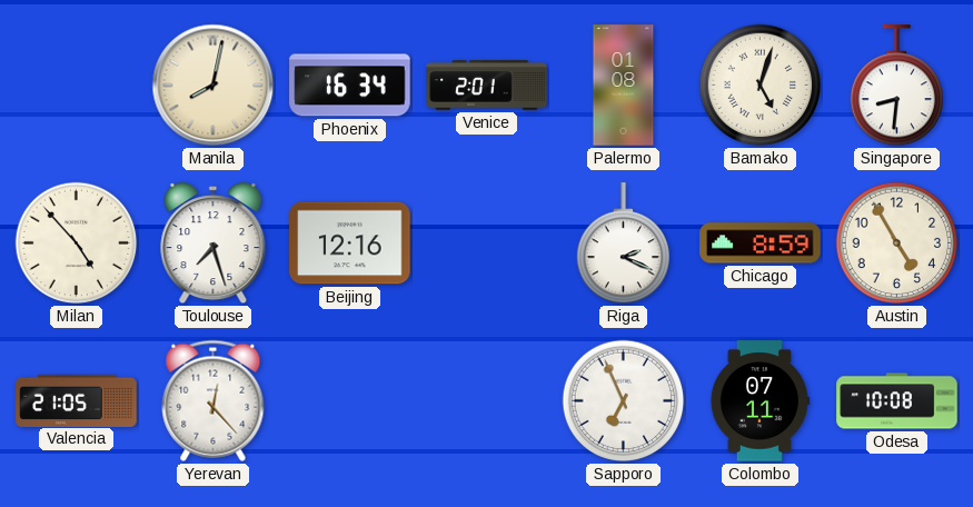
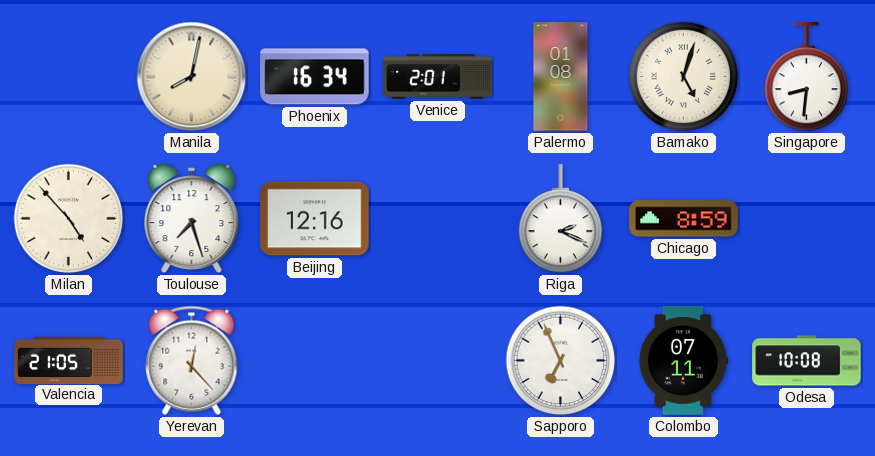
Austin: 4:55 -> none
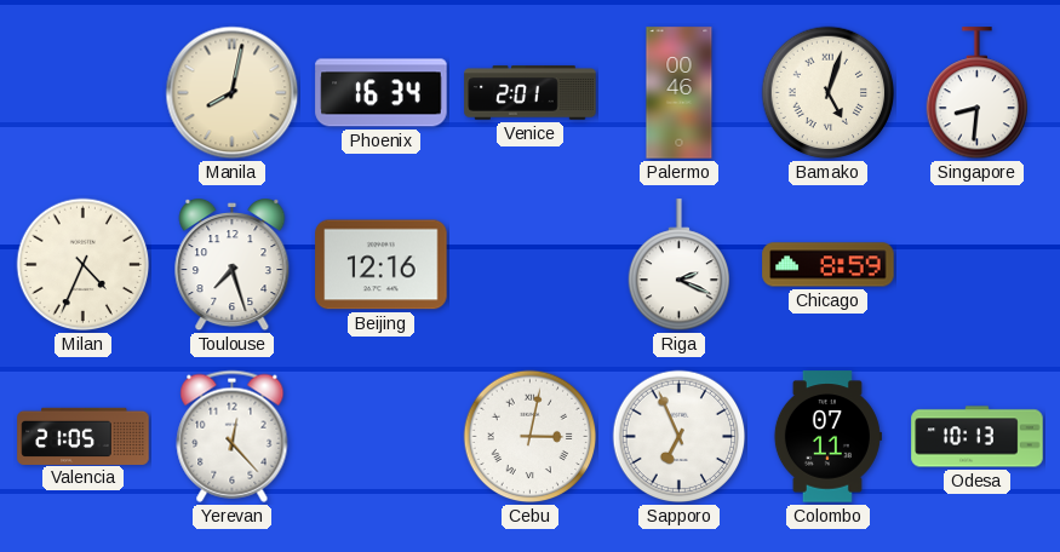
Palermo: 01:08 -> 00:46
Milan: 4:53 -> 4:34
Cebu: none -> 3:02
Odesa: 10:08 -> 10:13
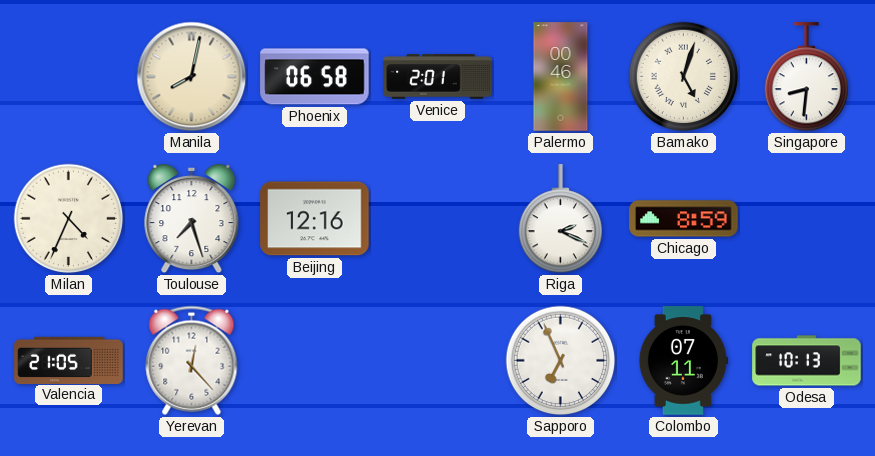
Phoenix: 16:34 -> 06:58
Cebu: 3:02 -> none
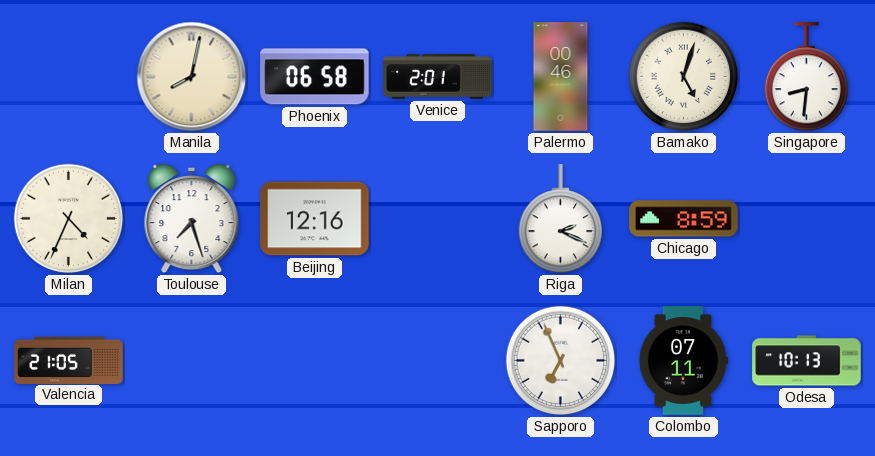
Yerevan: 12:23 -> none
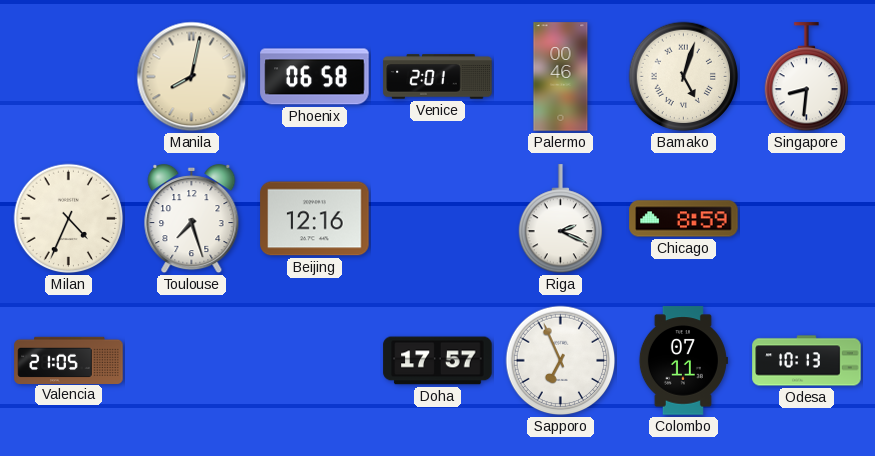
Doha: none -> 17:57
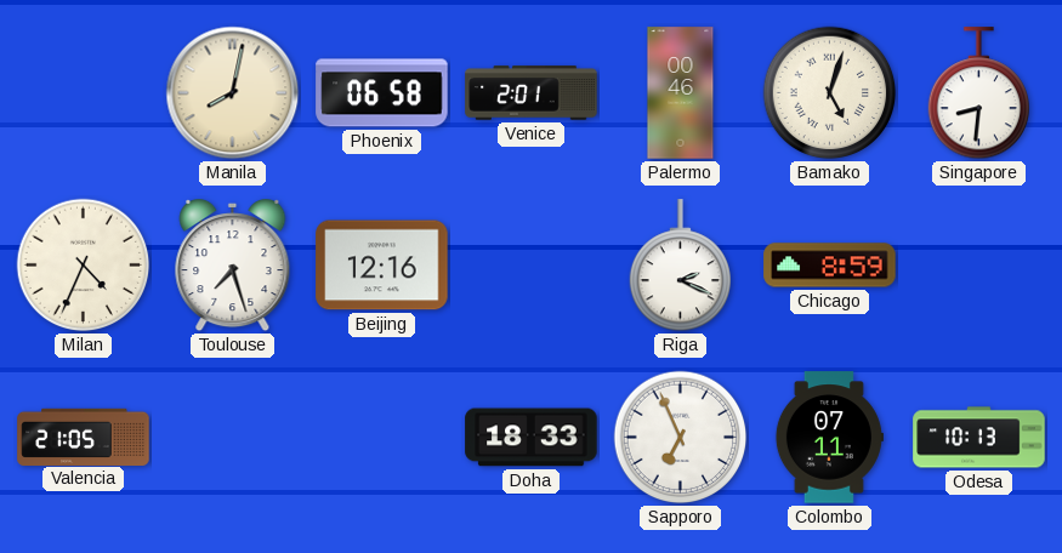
Doha: 17:57 -> 18:33
